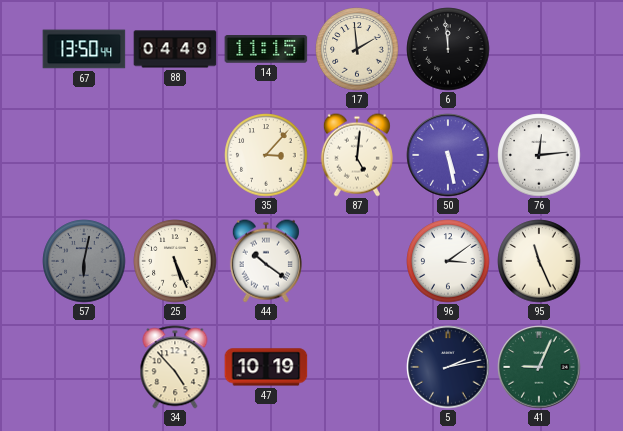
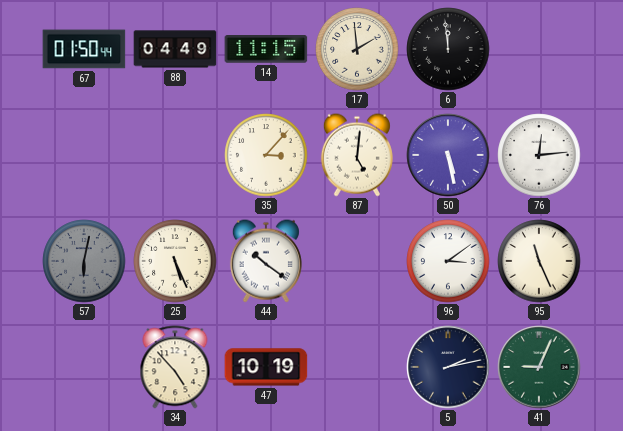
67: 13:50 -> 01:50
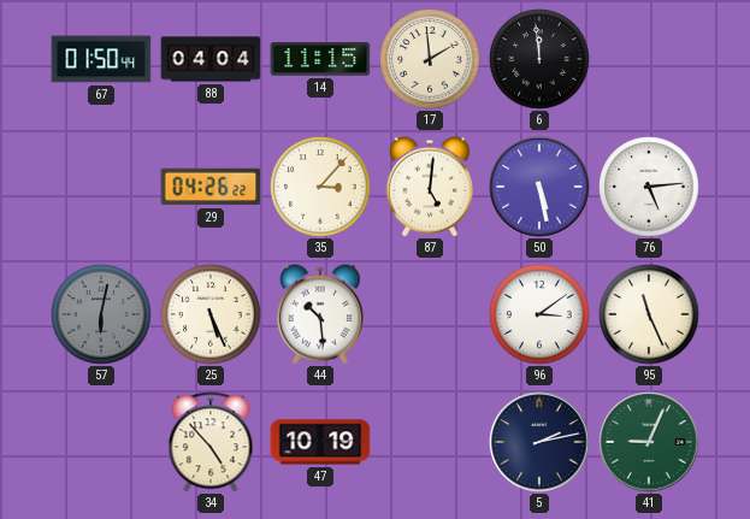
88: 04:49 -> 04:04
29: none -> 04:26
76: 12:14 -> 5:14
44: 10:21 -> 10:29
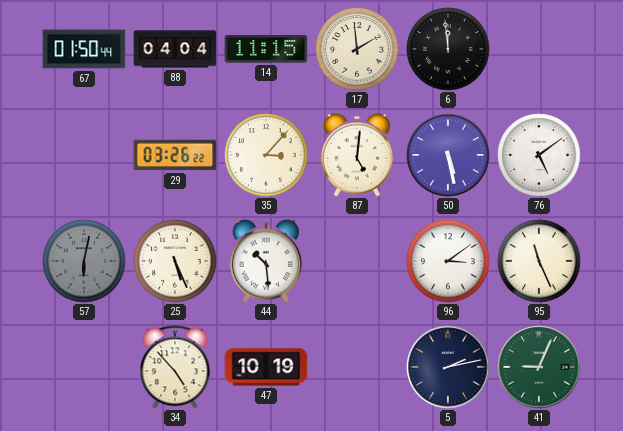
29: 04:26 -> 03:26
76: 5:14 -> 5:09
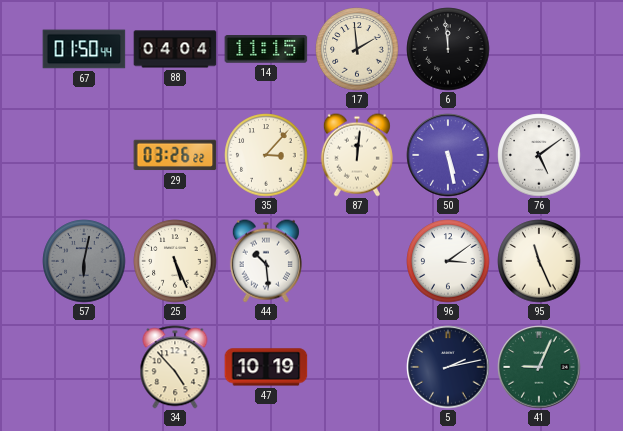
87: 5:01 -> 12:01
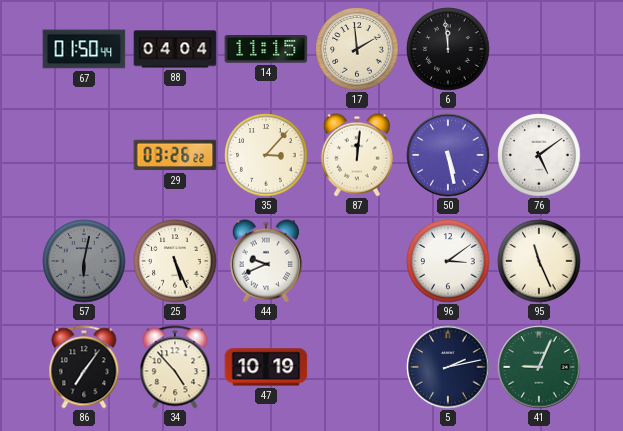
44: 10:29 -> 9:41
86: none -> 7:06
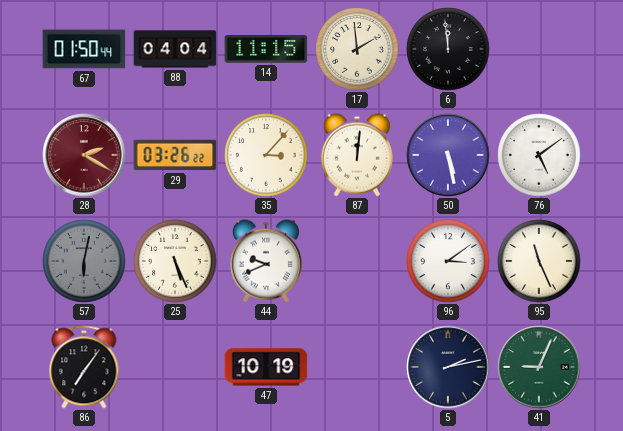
28: none -> 2:20
34: 4:53 -> none
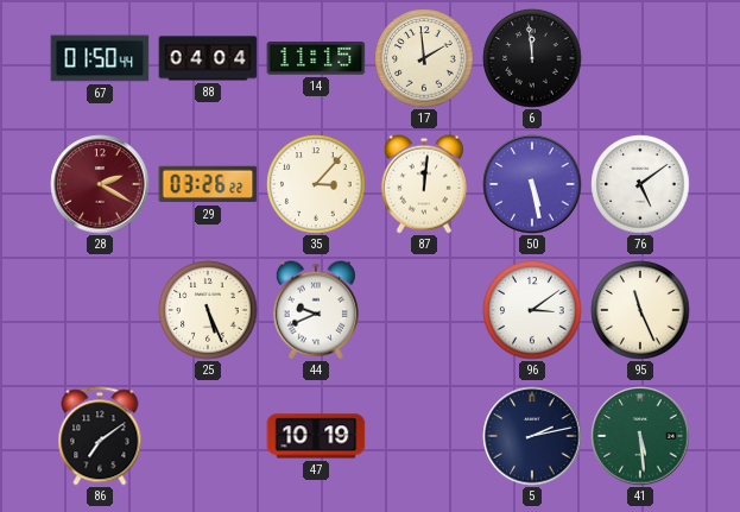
57: 6:02 -> none
86: 7:06 -> 7:09
41: 9:04 -> 5:29
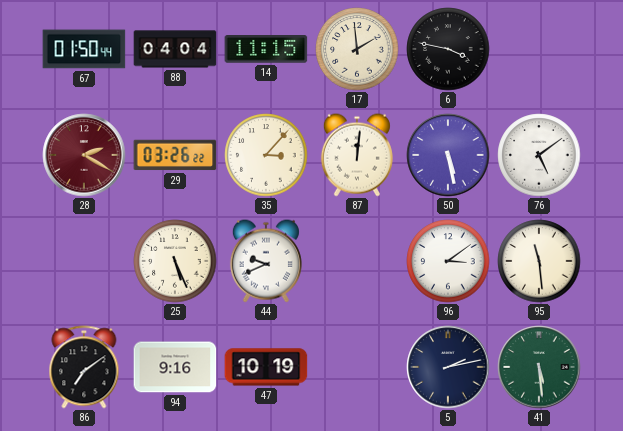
6: 11:59 -> 3:47
95: 11:26 -> 11:29
94: none -> 9:16
